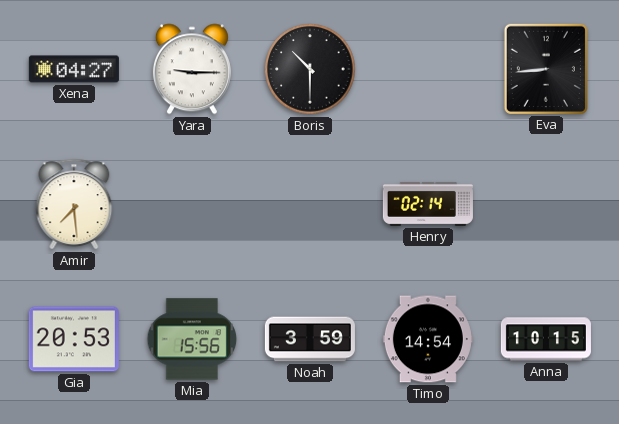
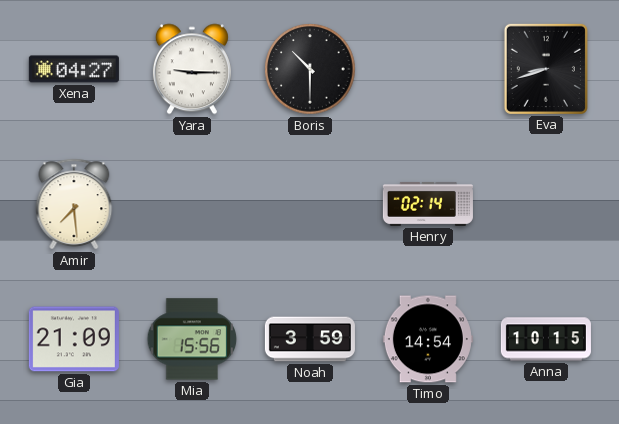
Eva: 8:44 -> 8:42
Gia: 20:53 -> 21:09
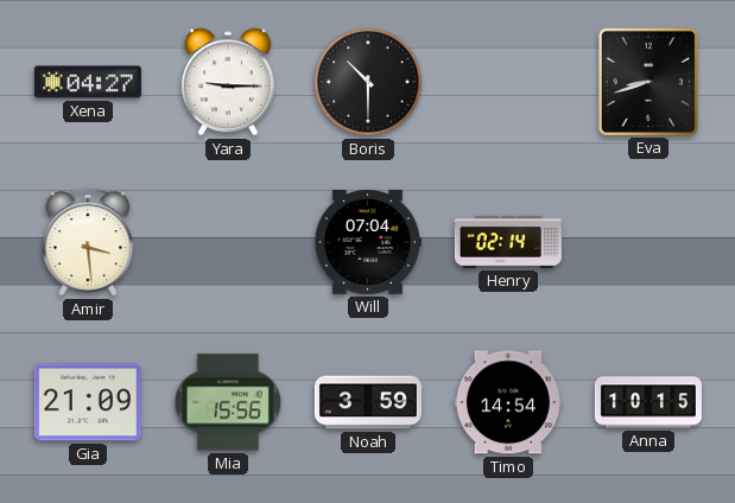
Amir: 7:29 -> 3:29
Will: none -> 07:04
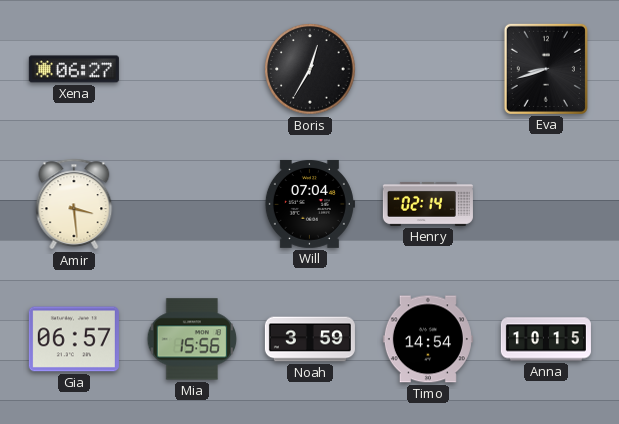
Xena: 04:27 -> 06:27
Yara: 9:15 -> none
Boris: 10:30 -> 12:35
Gia: 21:09 -> 06:57
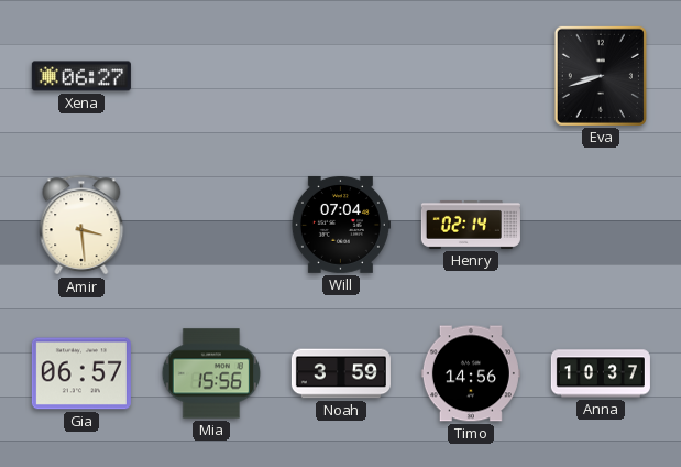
Boris: 12:35 -> none
Timo: 14:54 -> 14:56
Anna: 10:15 -> 10:37
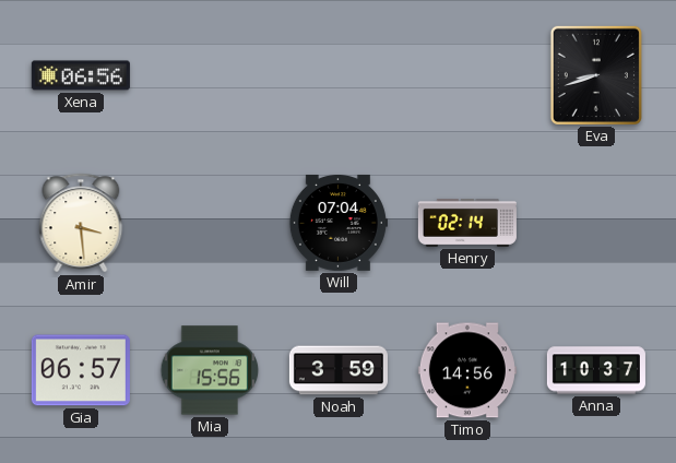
Xena: 06:27 -> 06:56
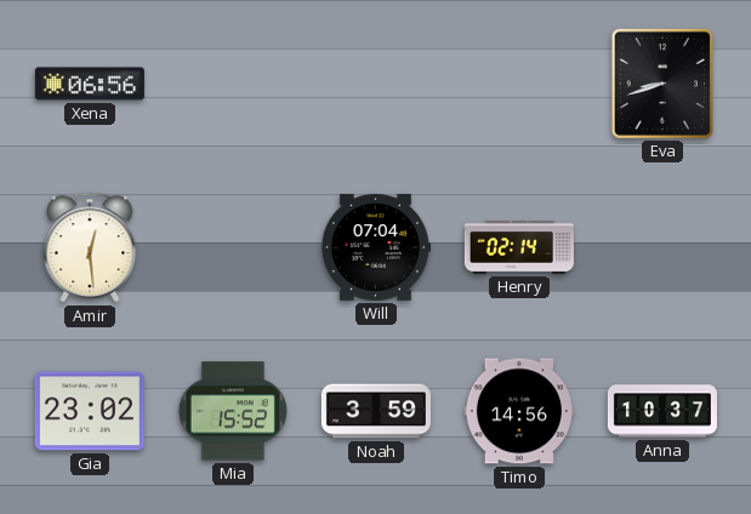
Amir: 3:29 -> 12:29
Gia: 06:57 -> 23:02
Mia: 15:56 -> 15:52
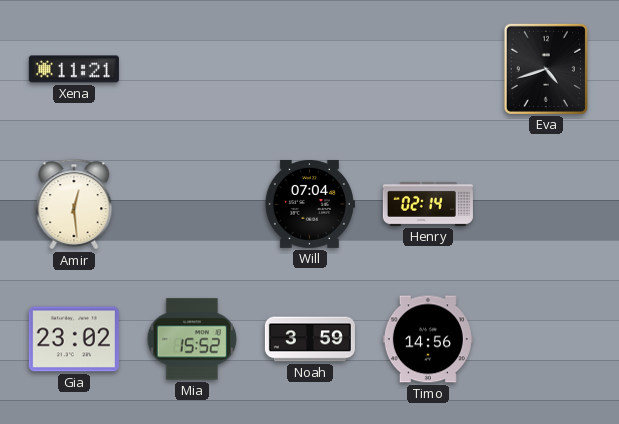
Xena: 06:56 -> 11:21
Eva: 8:42 -> 4:42
Anna: 10:37 -> none
